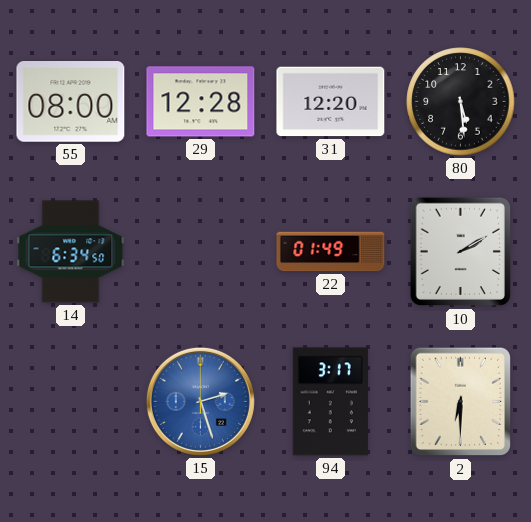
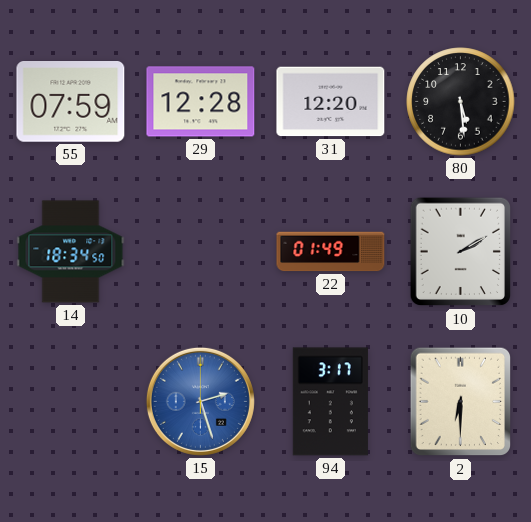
55: 08:00 -> 07:59
14: 6:34 -> 18:34
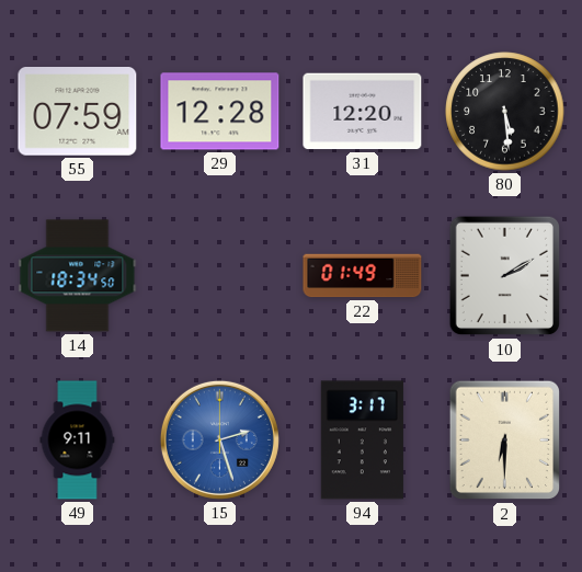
49: none -> 9:11
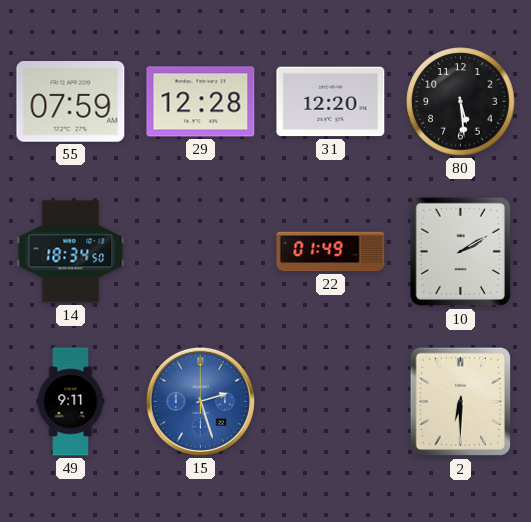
94: 3:17 -> none
